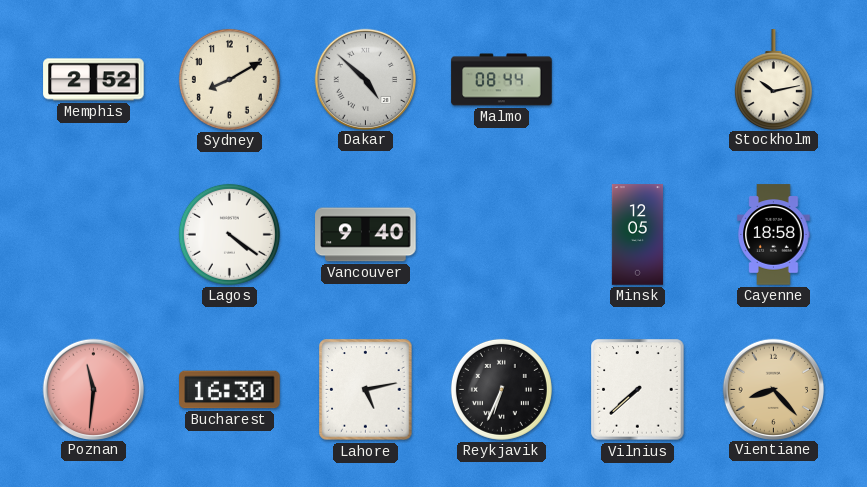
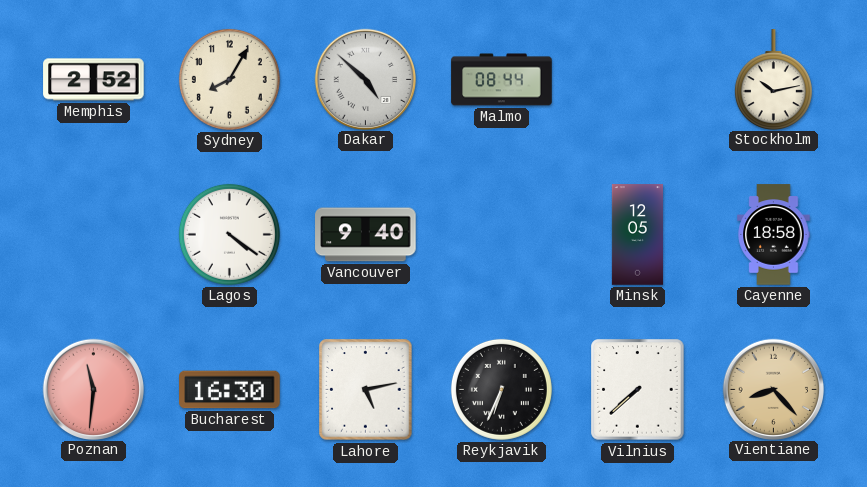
Sydney: 8:10 -> 8:05
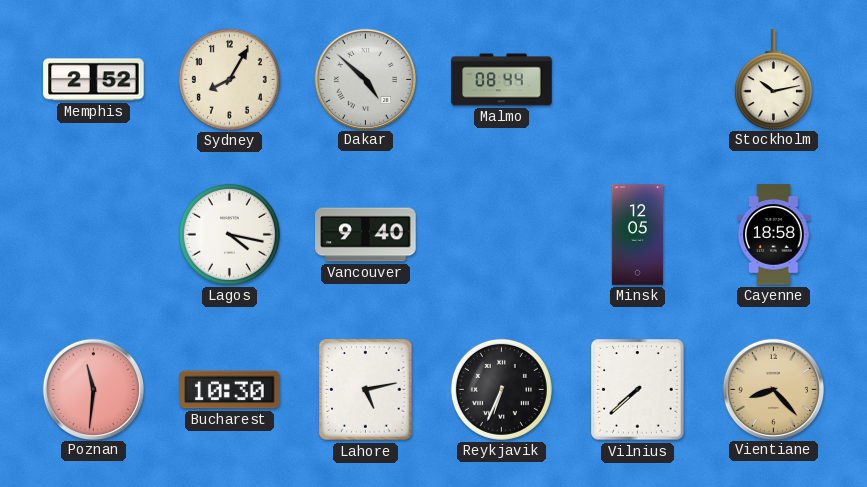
Lagos: 4:21 -> 4:17
Bucharest: 16:30 -> 10:30
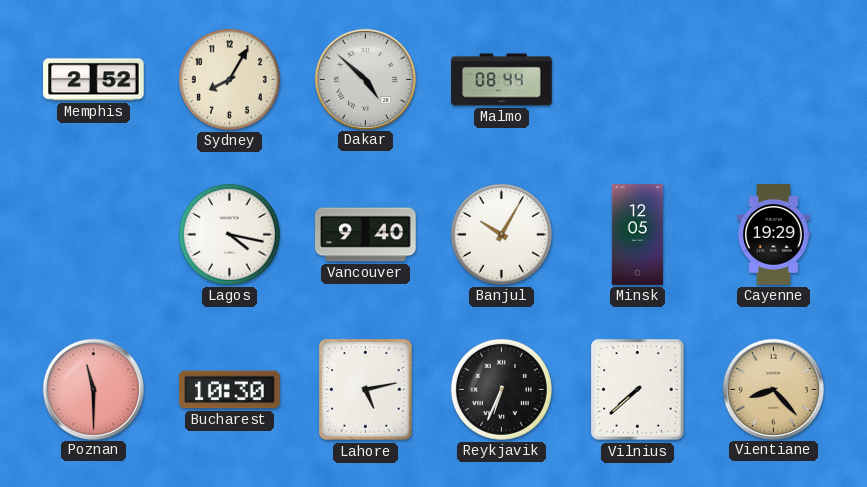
Stockholm: 10:13 -> none
Banjul: none -> 10:05
Cayenne: 18:58 -> 19:29
Poznan: 11:31 -> 11:30
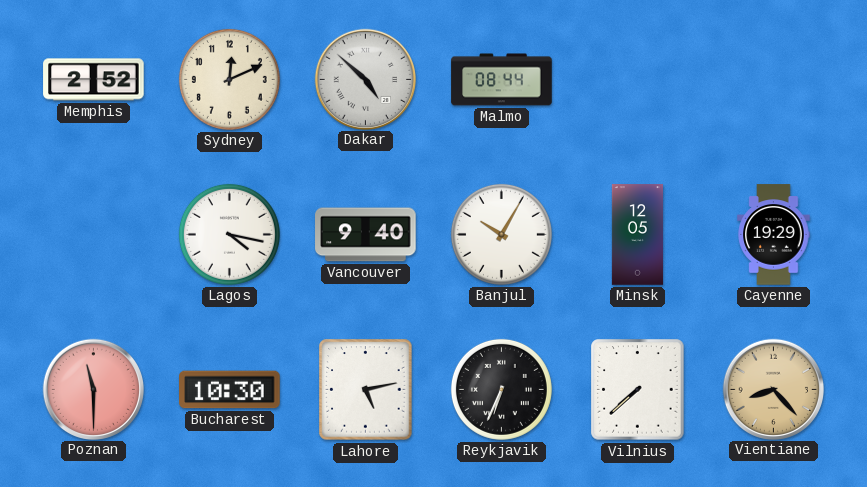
Sydney: 8:05 -> 12:11
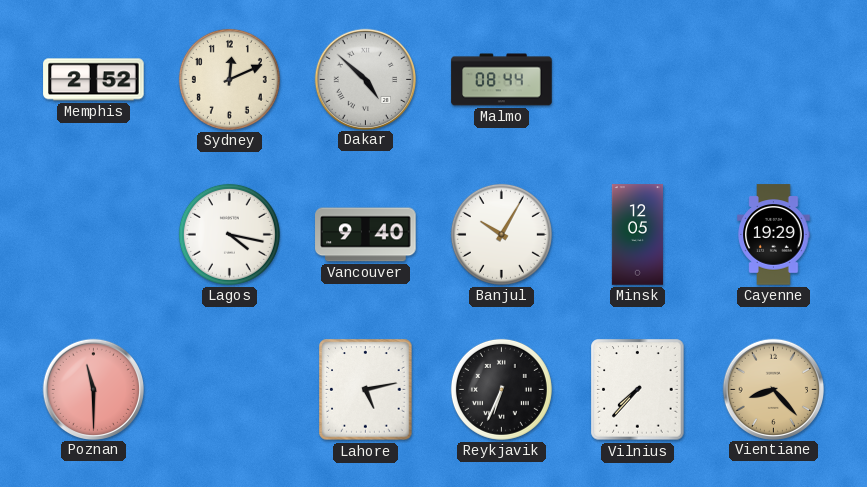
Bucharest: 10:30 -> none
Vilnius: 7:38 -> 7:37
